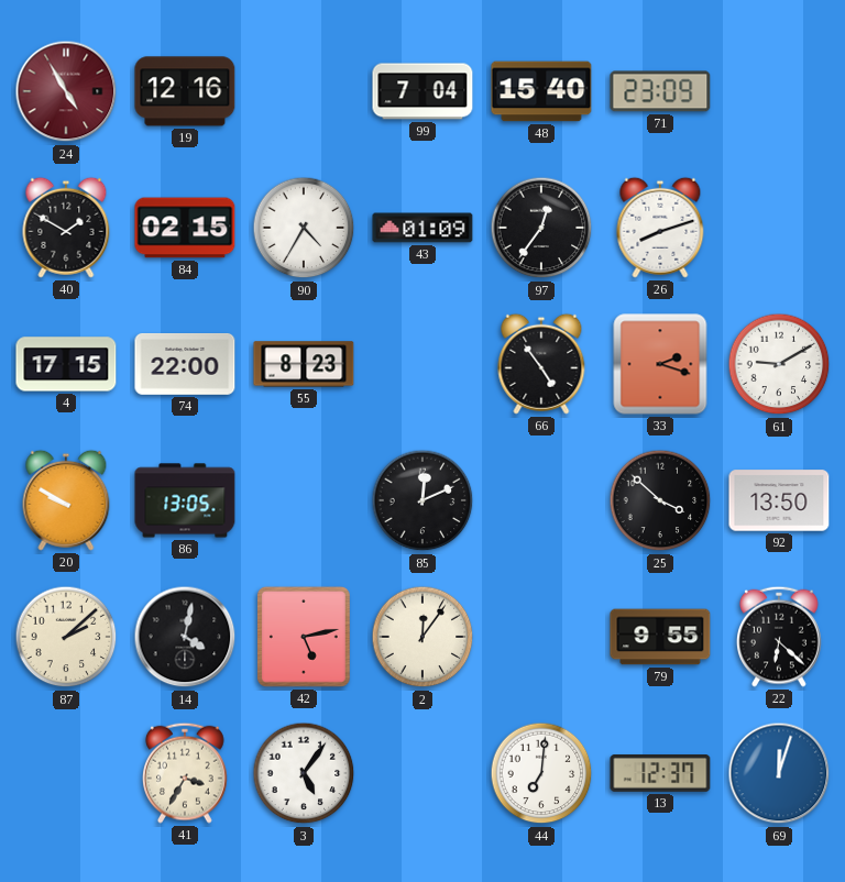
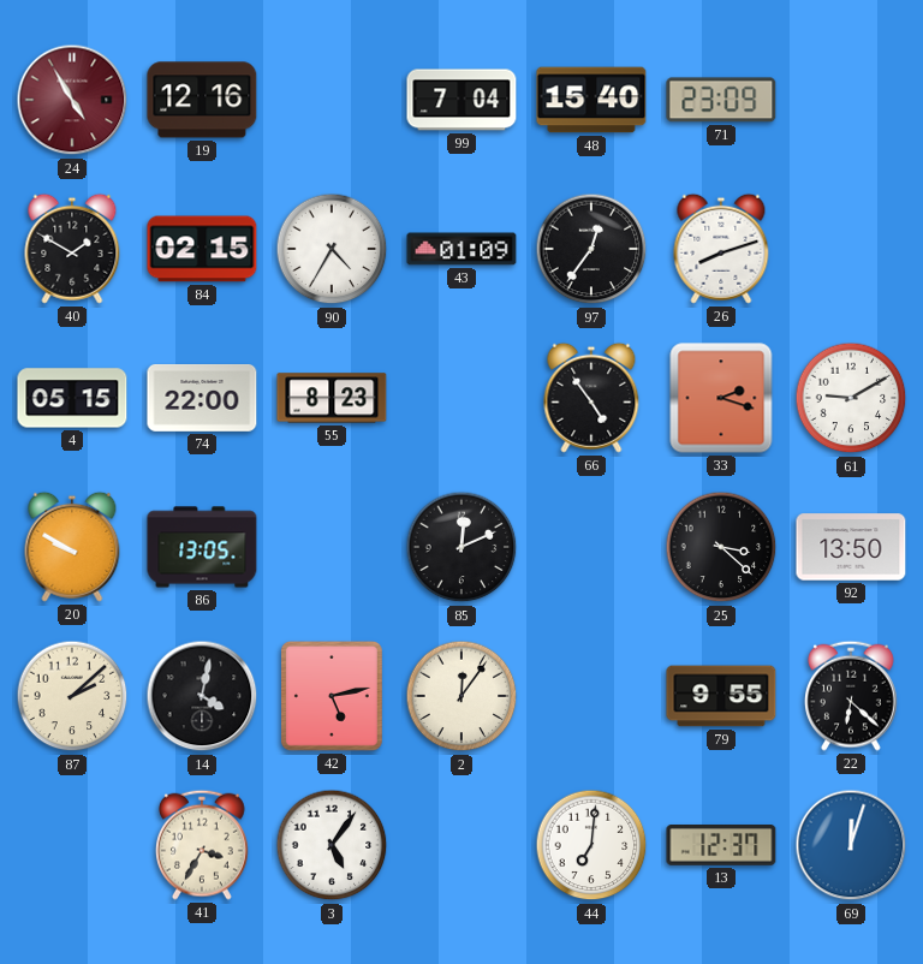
4: 17:15 -> 05:15
25: 3:52 -> 3:22
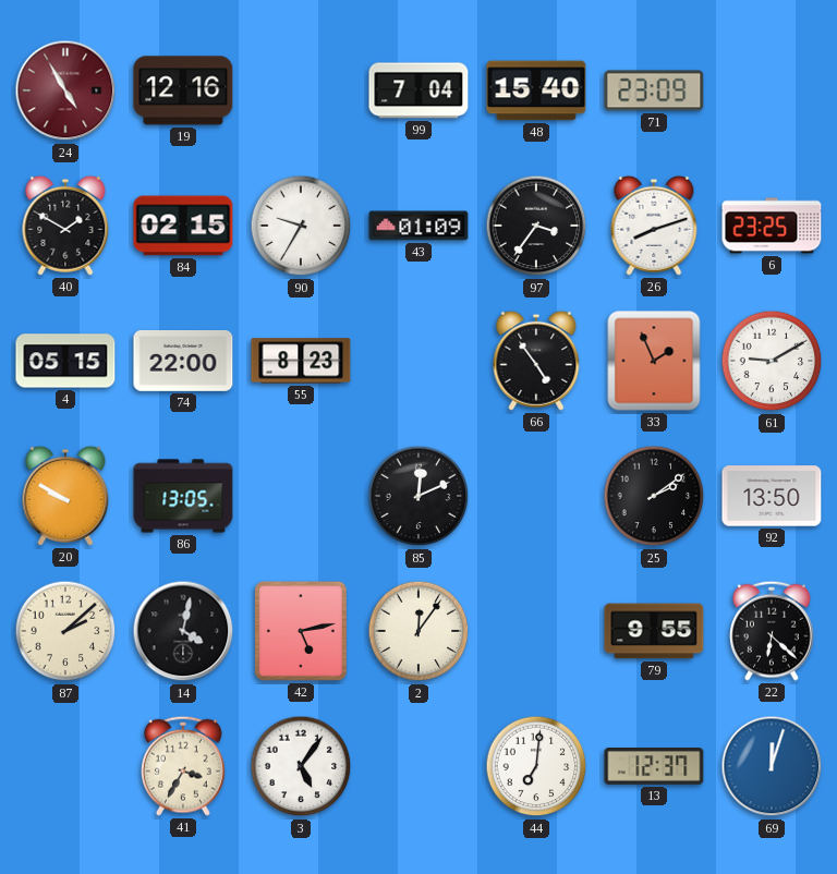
90: 4:35 -> 9:35
97: 12:36 -> 3:36
6: none -> 23:25
33: 2:18 -> 1:56
25: 3:22 -> 2:09
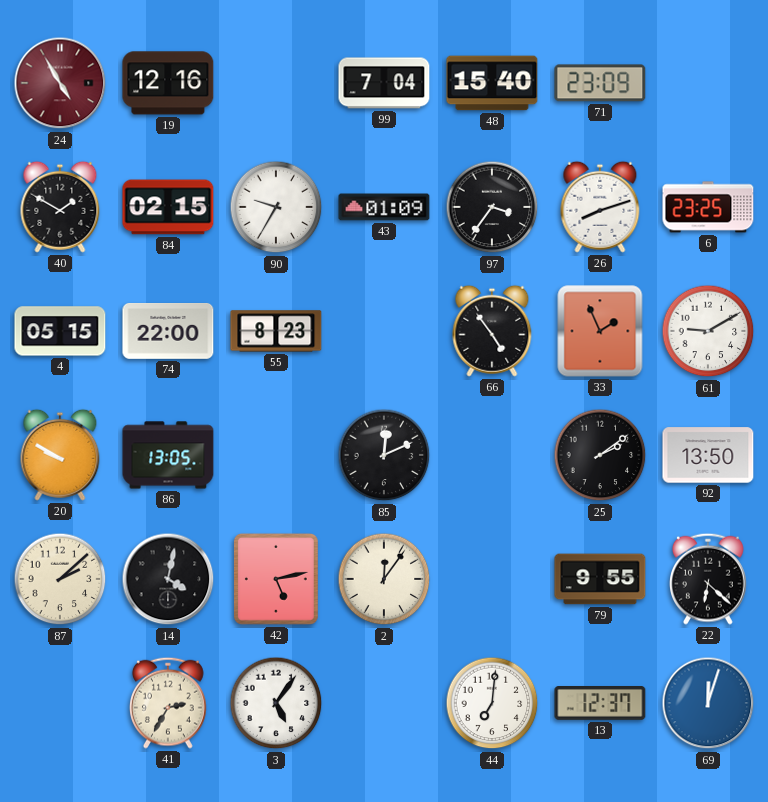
41: 3:35 -> 2:35
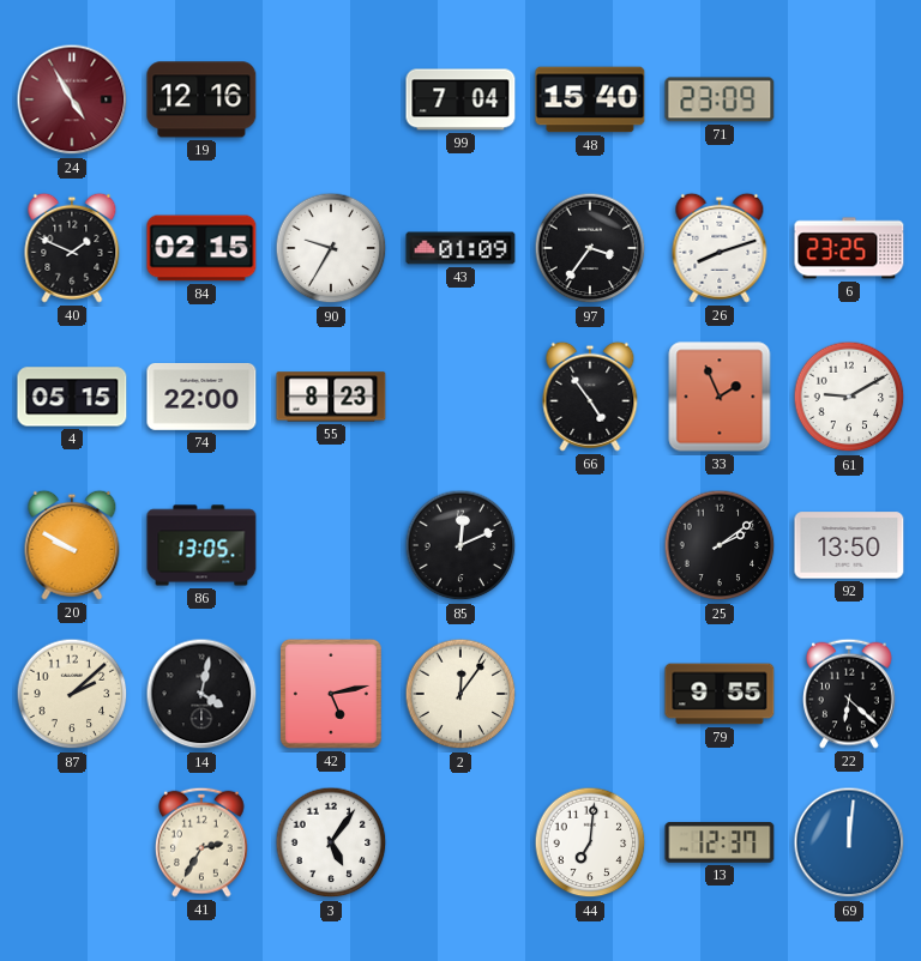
40: 1:50 -> 1:49
69: 12:03 -> 12:01
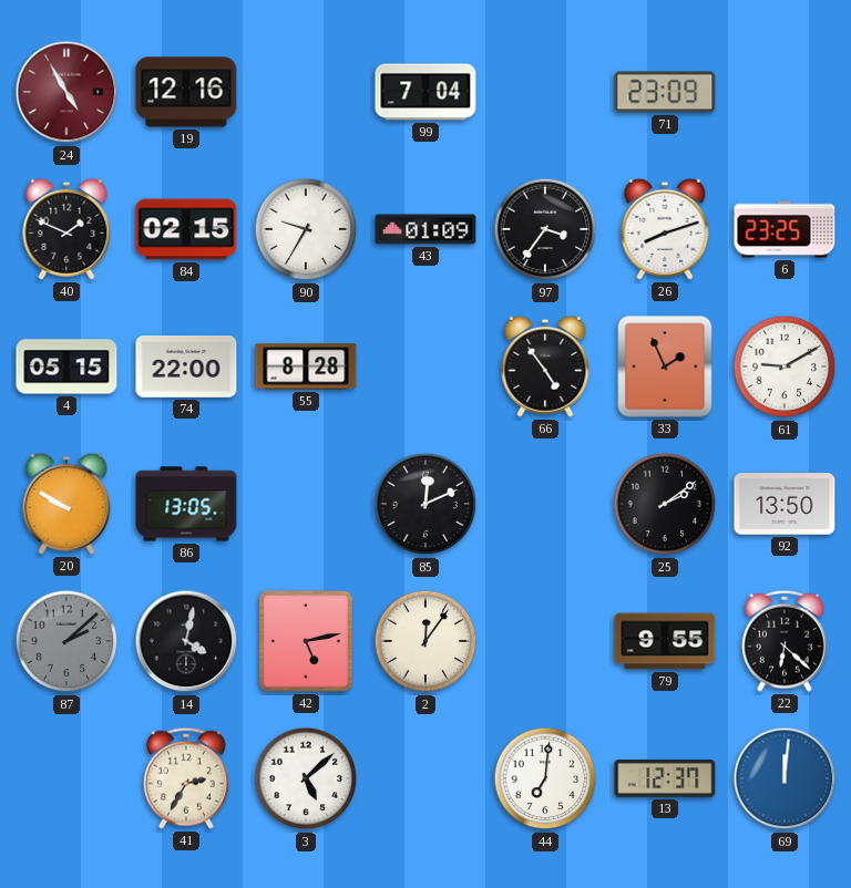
48: 15:40 -> none
55: 8:23 -> 8:28
87 dial: cream -> grey
3: 5:06 -> 5:08
